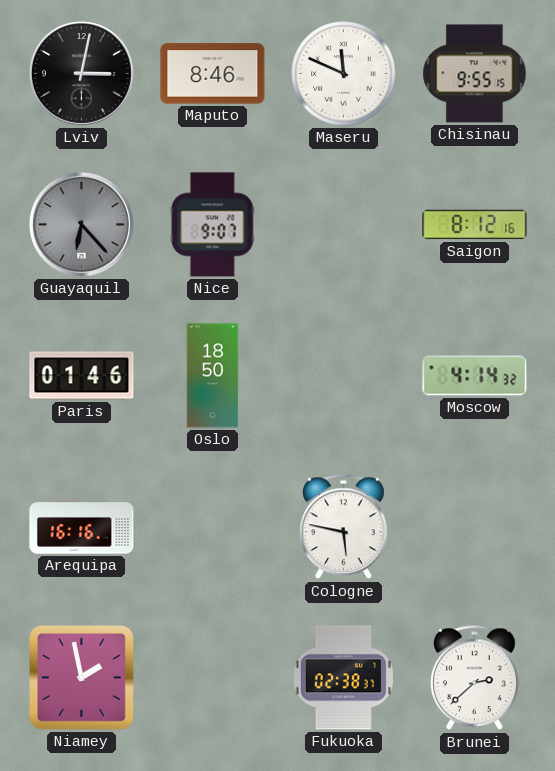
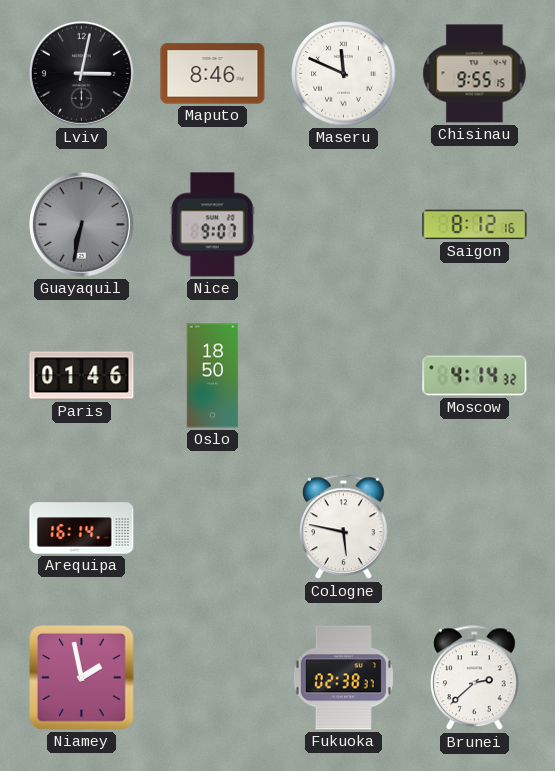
Guayaquil: 6:23 -> 6:32
Arequipa: 16:16 -> 16:14
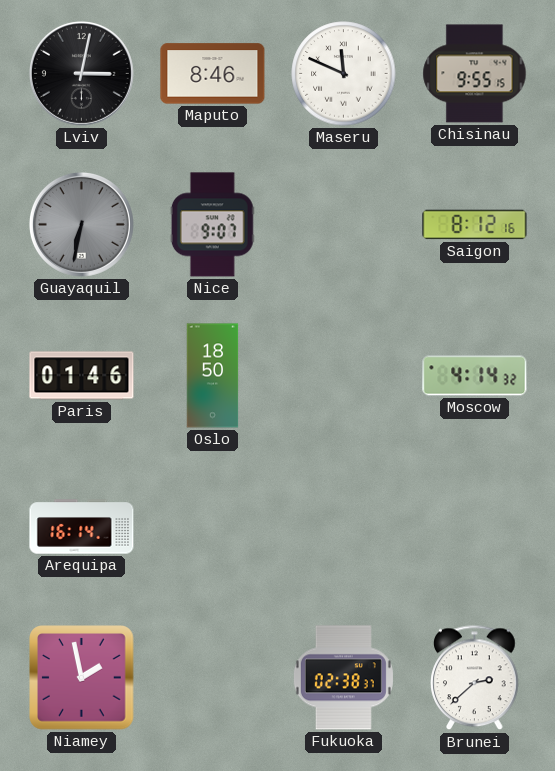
Cologne: 5:47 -> none
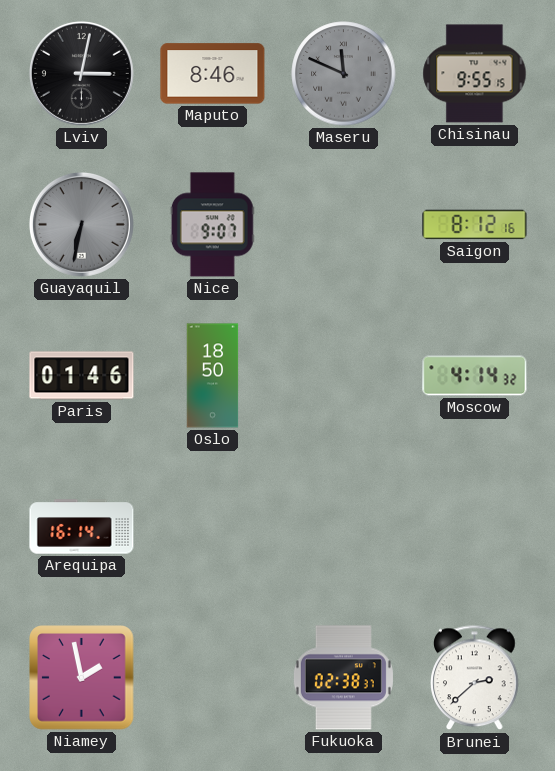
Maseru dial: white -> grey
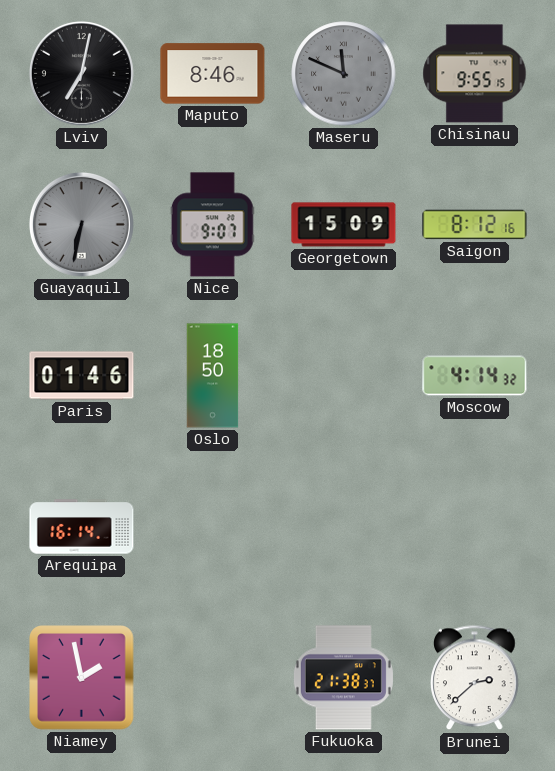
Lviv: 3:02 -> 7:02
Georgetown: none -> 15:09
Fukuoka: 02:38 -> 21:38
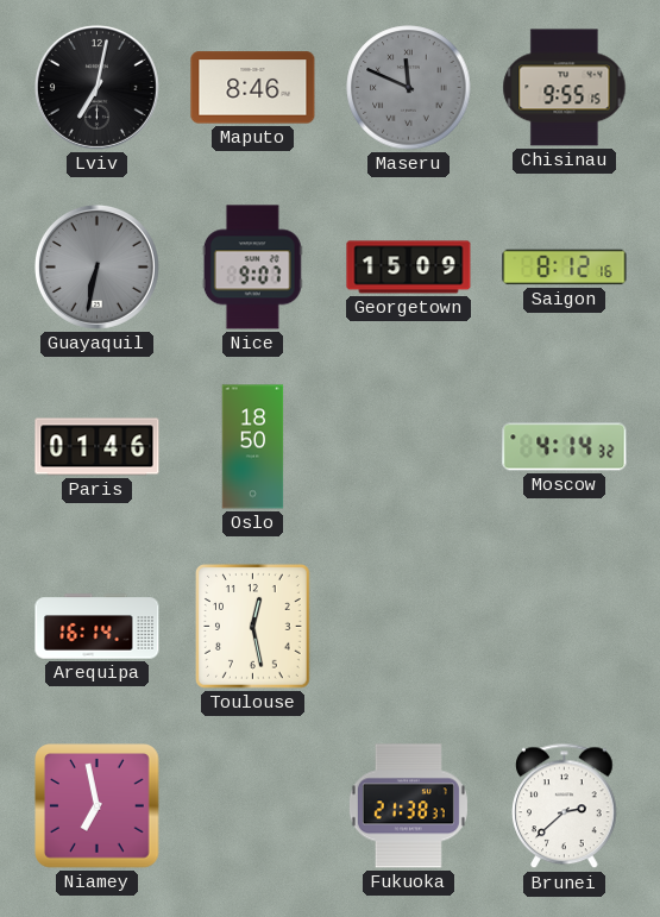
Toulouse: none -> 12:28
Niamey: 1:58 -> 6:58
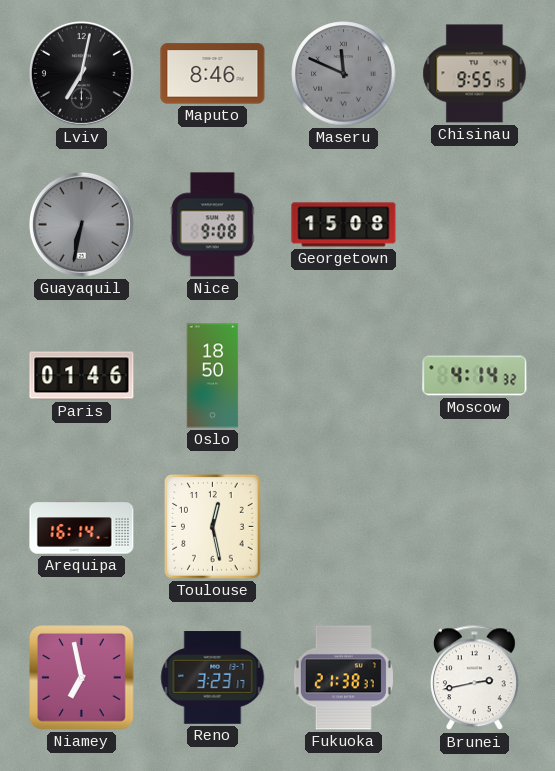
Nice: 9:07 -> 9:08
Georgetown: 15:09 -> 15:08
Saigon: 8:12 -> none
Reno: none -> 3:23
Brunei: 2:38 -> 2:43
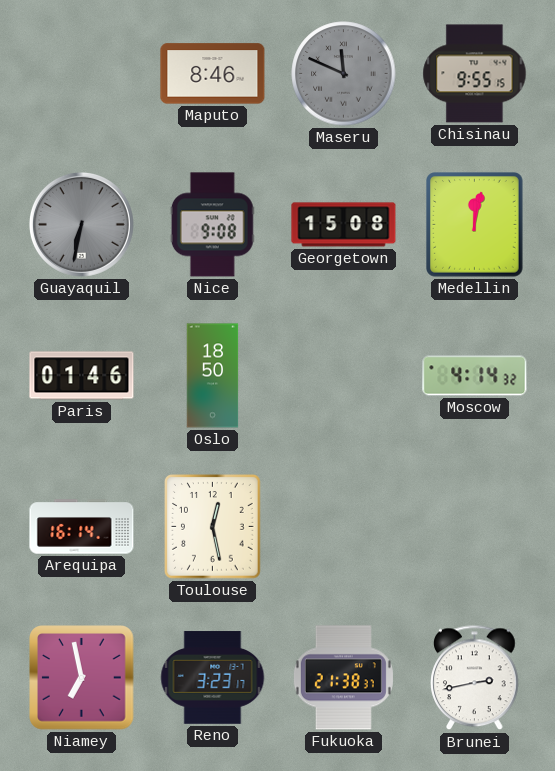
Lviv: 7:02 -> none
Medellin: none -> 12:02
